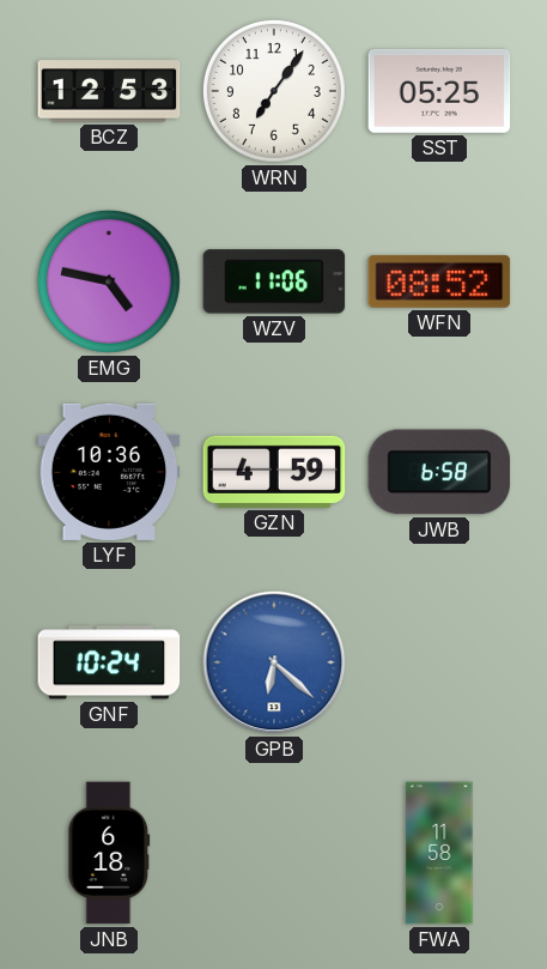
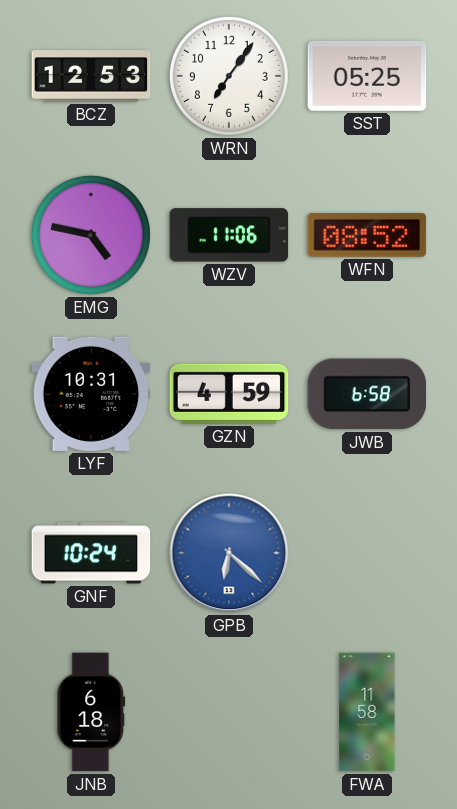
LYF: 10:36 -> 10:31
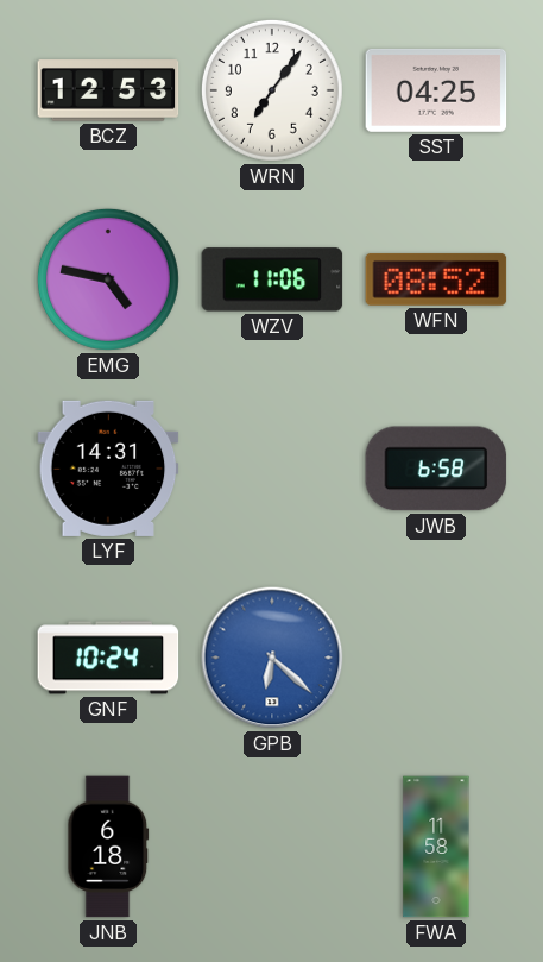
SST: 05:25 -> 04:25
LYF: 10:31 -> 14:31
GZN: 4:59 -> none
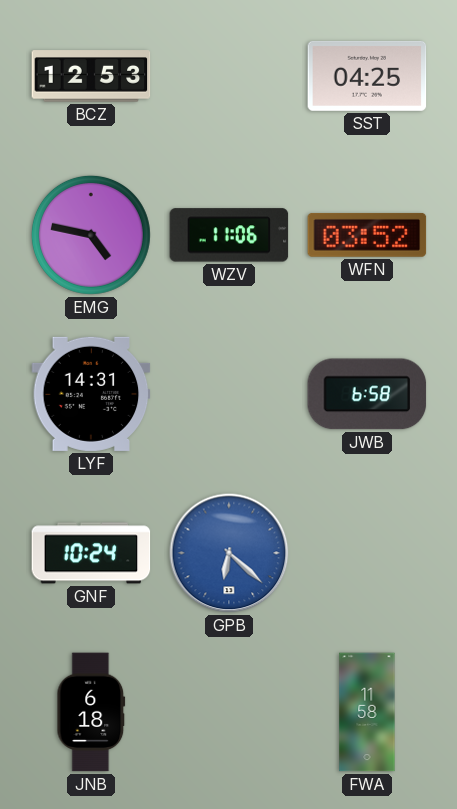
WRN: 7:06 -> none
WFN: 08:52 -> 03:52
